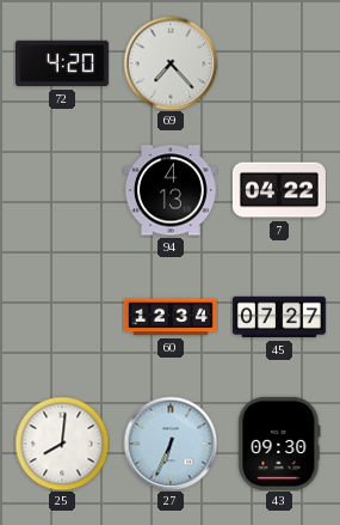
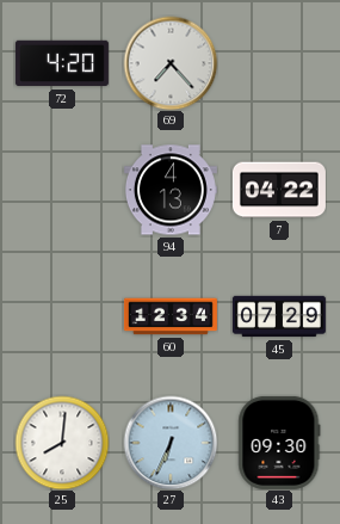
45: 07:27 -> 07:29
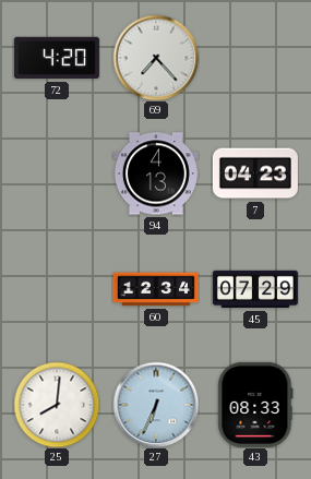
7: 04:22 -> 04:23
43: 09:30 -> 08:33
